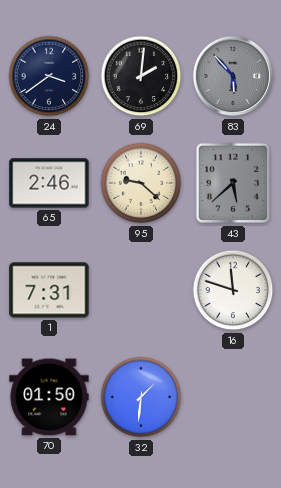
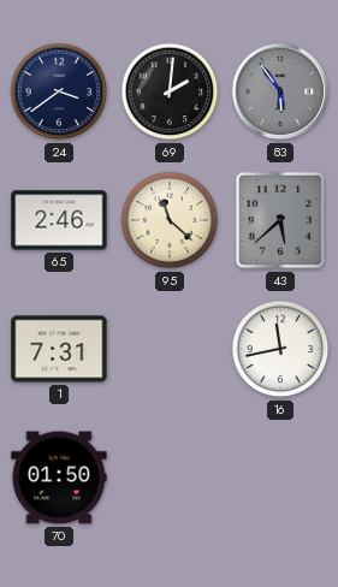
83: 5:53 -> 5:54
95: 9:22 -> 11:22
16: 11:48 -> 11:43
32: 1:31 -> none
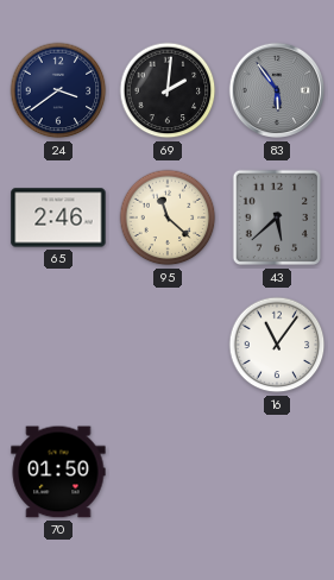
1: 7:31 -> none
16: 11:43 -> 11:06
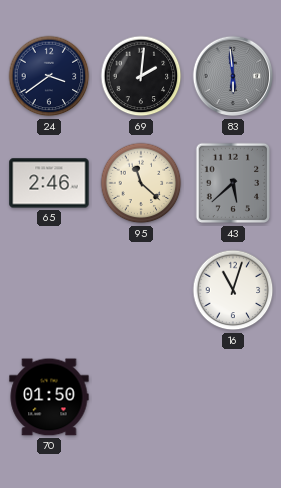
83: 5:54 -> 5:59
16: 11:06 -> 11:03
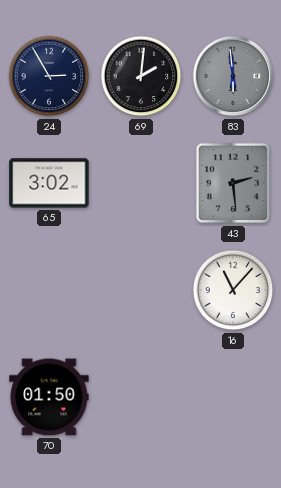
24: 3:39 -> 2:55
65: 2:46 -> 3:02
95: 11:22 -> none
43: 5:38 -> 2:29
16: 11:03 -> 11:07
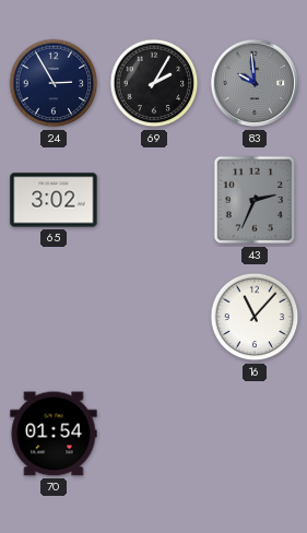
69: 2:01 -> 2:05
83: 5:59 -> 9:59
43: 2:29 -> 2:34
70: 01:50 -> 01:54
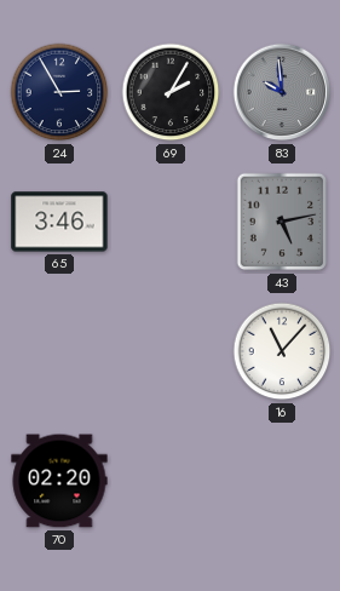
65: 3:02 -> 3:46
43: 2:34 -> 5:13
70: 01:54 -> 02:20
